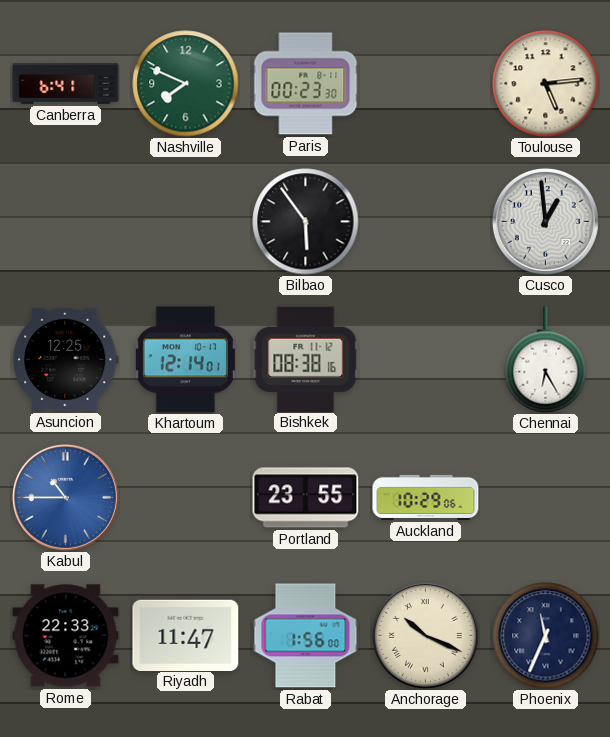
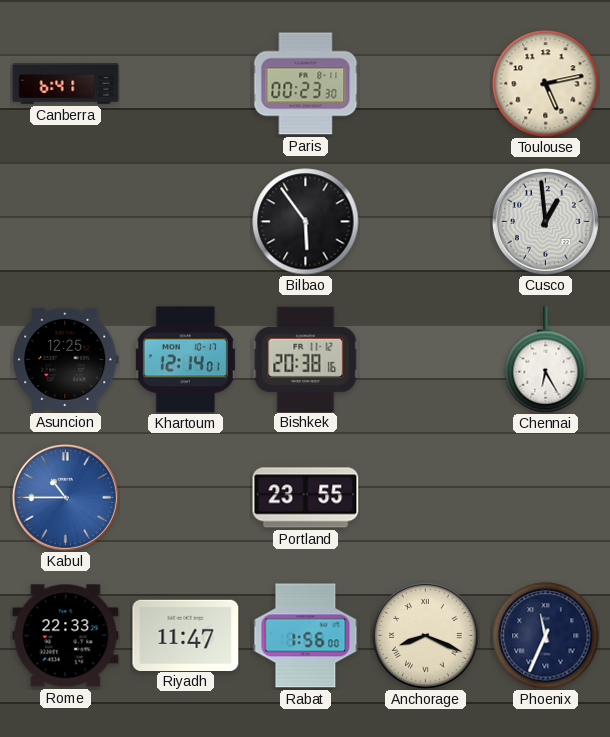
Nashville: 7:49 -> none
Toulouse: 5:14 -> 5:13
Bishkek: 08:38 -> 20:38
Auckland: 10:29 -> none
Anchorage: 10:19 -> 8:19
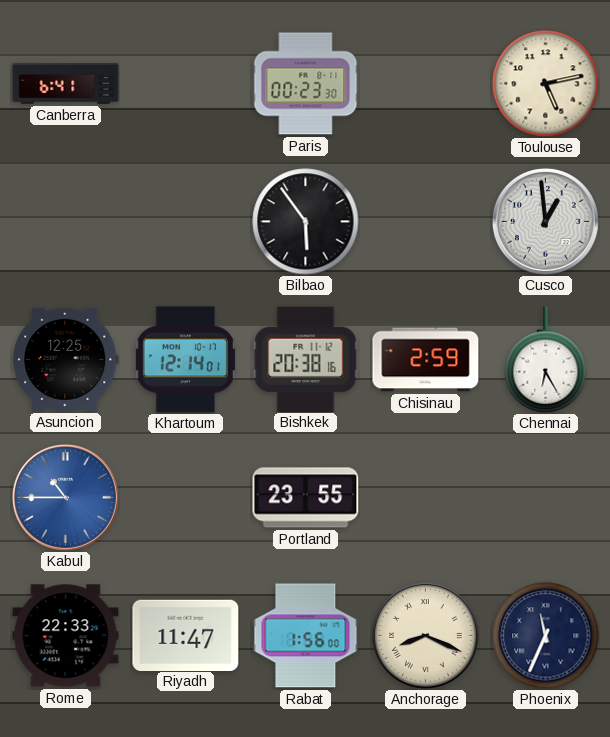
Chisinau: none -> 2:59
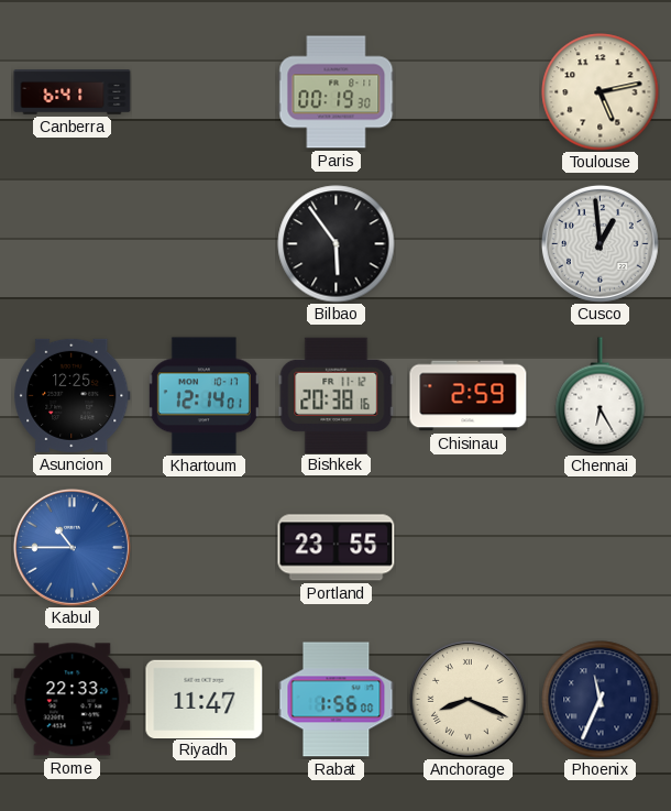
Paris: 00:23 -> 00:19
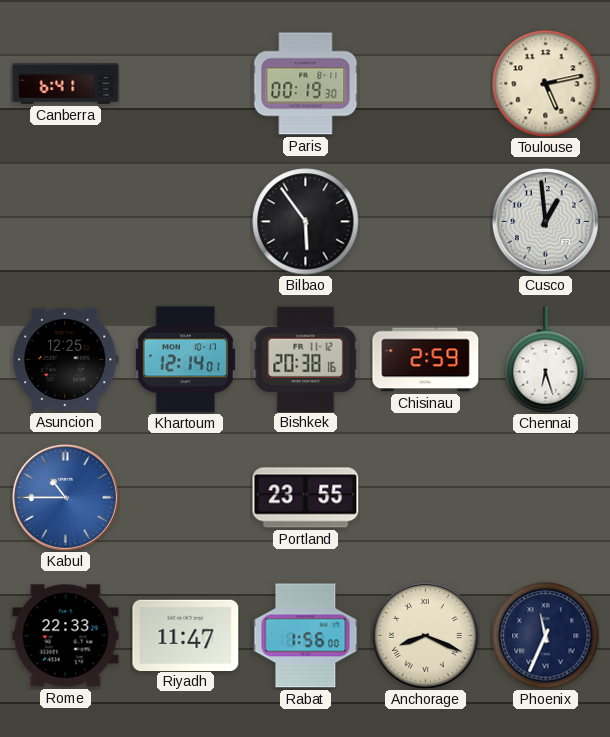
Chennai: 6:25 -> 6:27
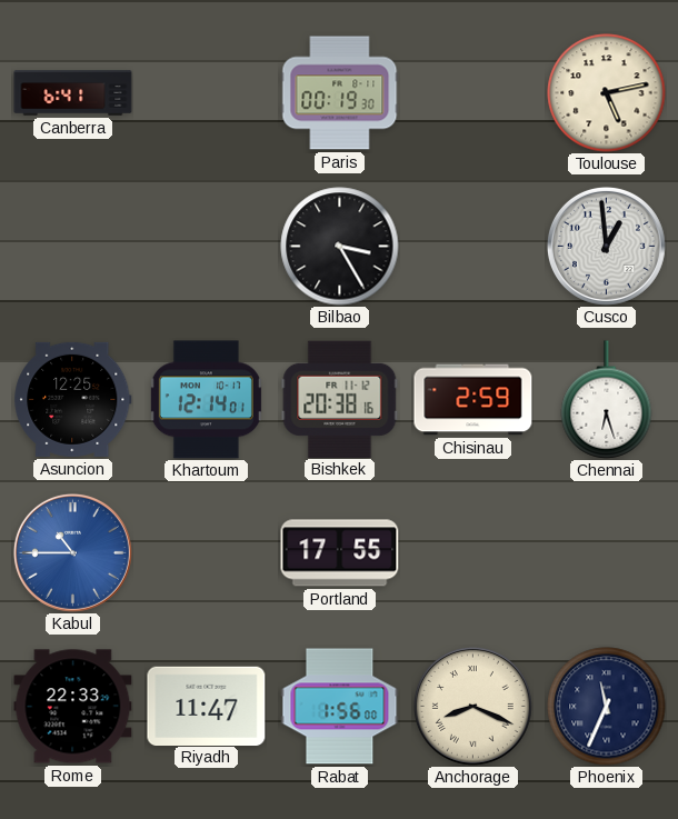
Bilbao: 5:54 -> 3:25
Portland: 23:55 -> 17:55
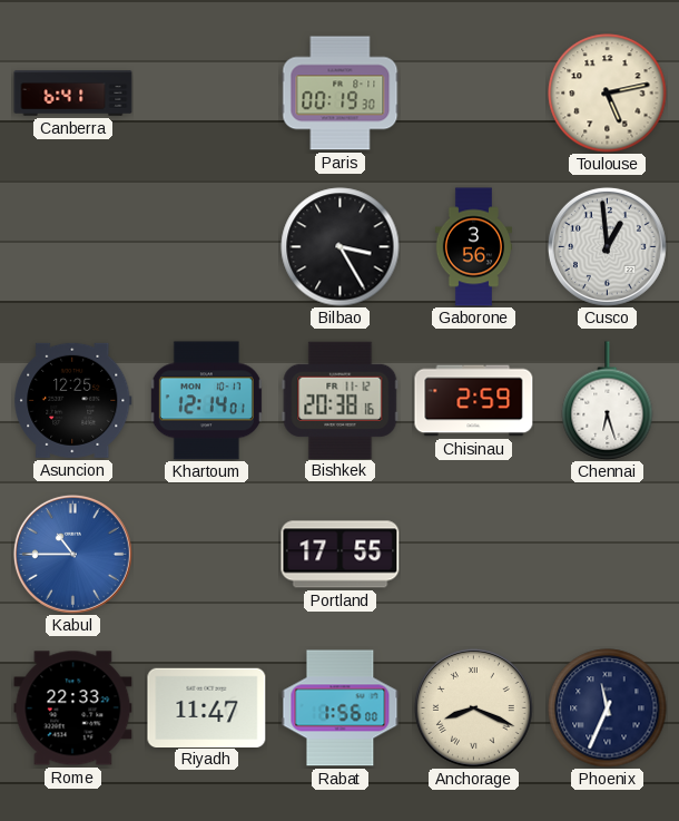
Gaborone: none -> 3:56
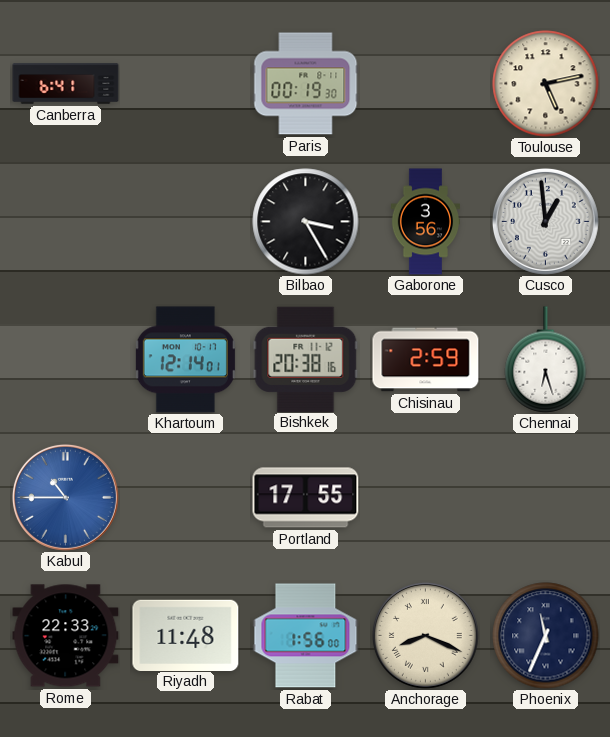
Asuncion: 12:25 -> none
Riyadh: 11:47 -> 11:48
